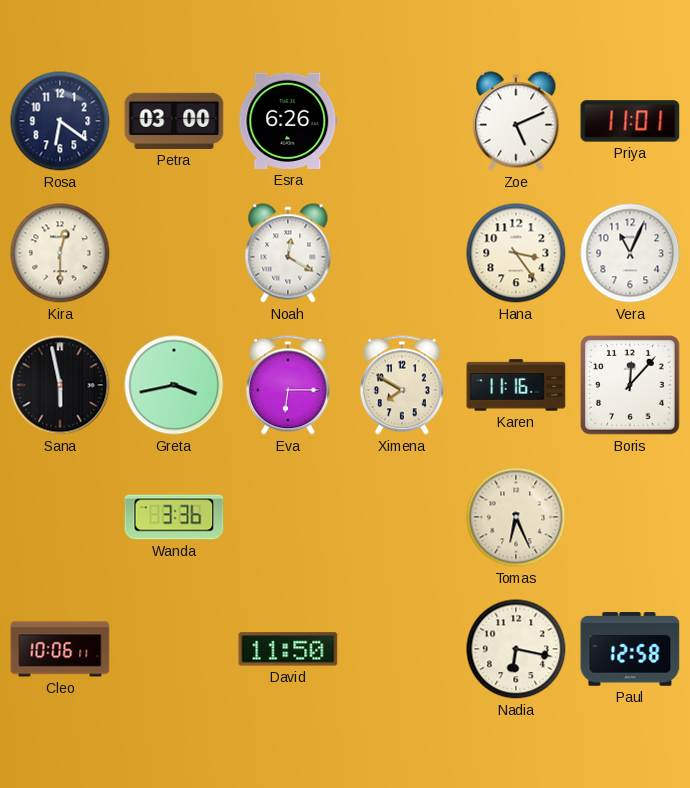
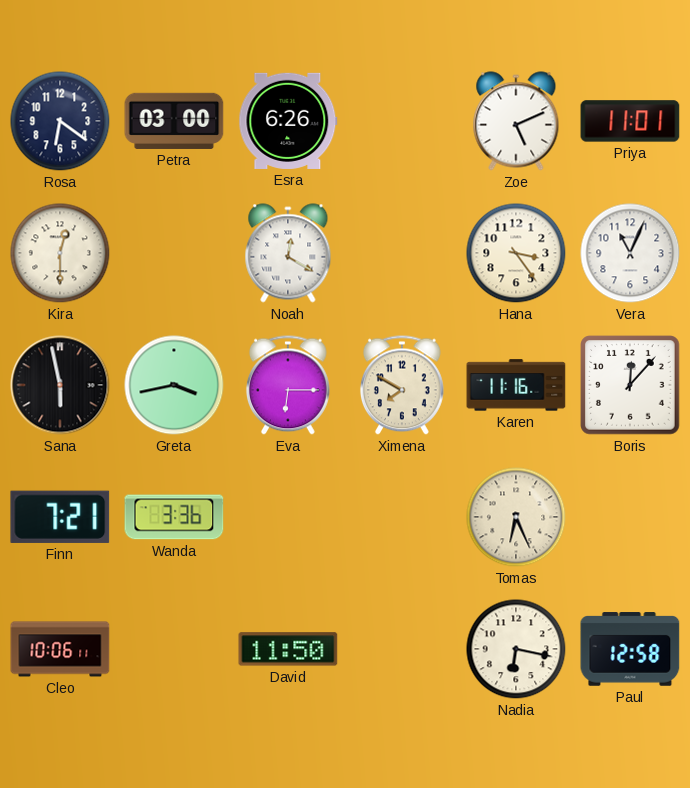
Finn: none -> 7:21
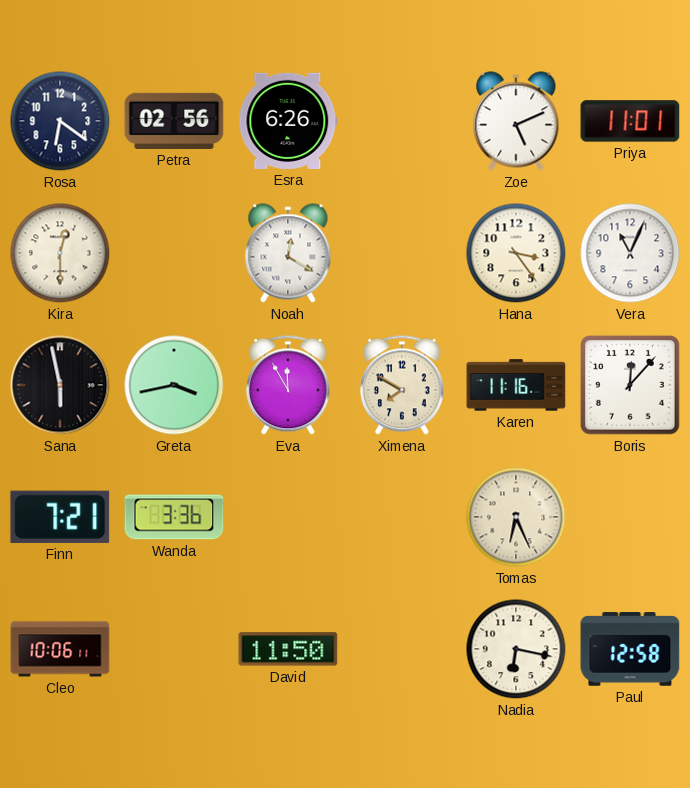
Petra: 03:00 -> 02:56
Eva: 6:15 -> 11:55
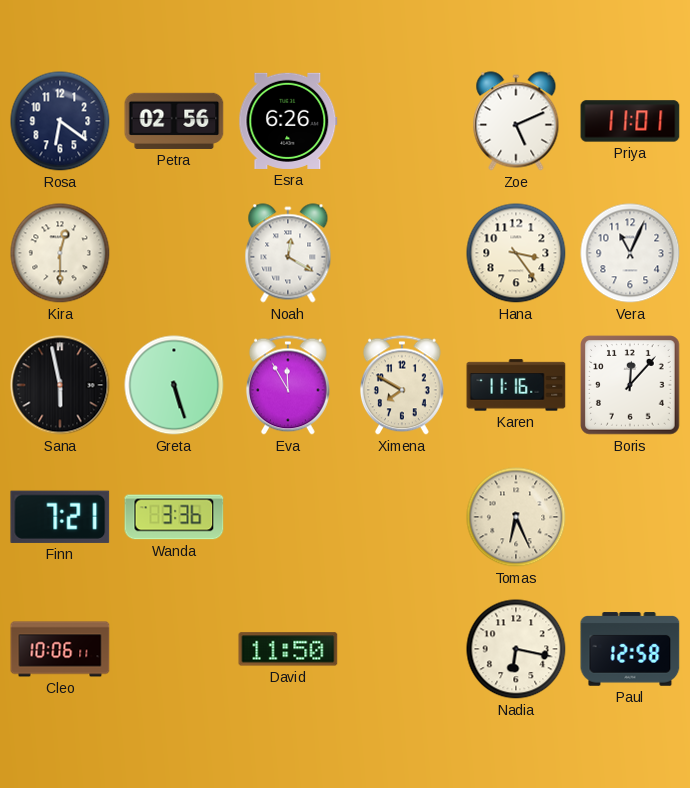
Greta: 3:43 -> 5:27
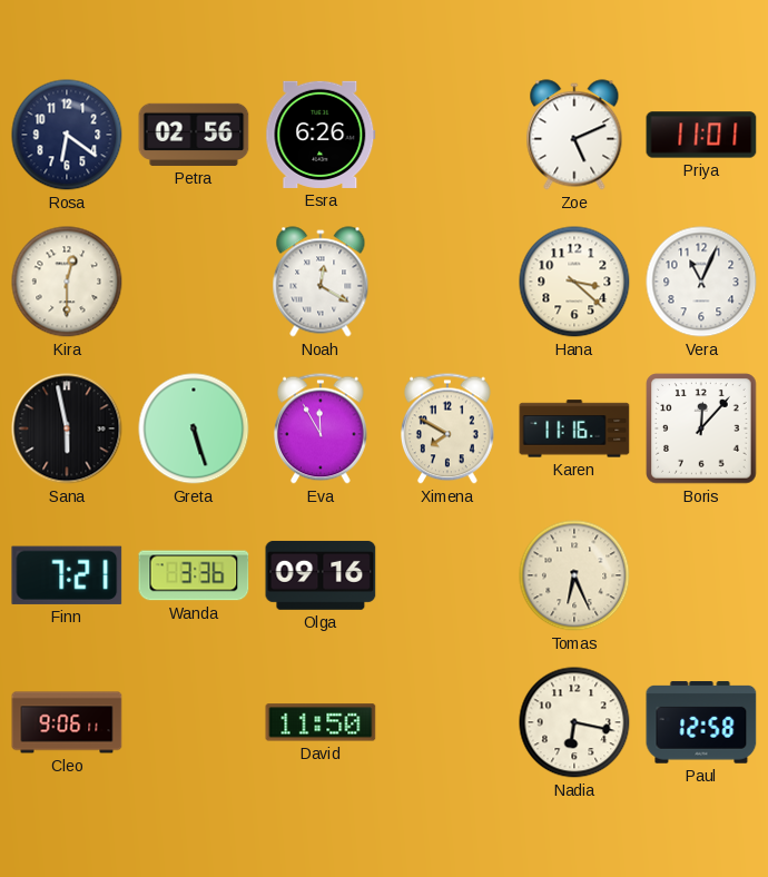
Hana: 3:24 -> 3:22
Olga: none -> 09:16
Cleo: 10:06 -> 9:06
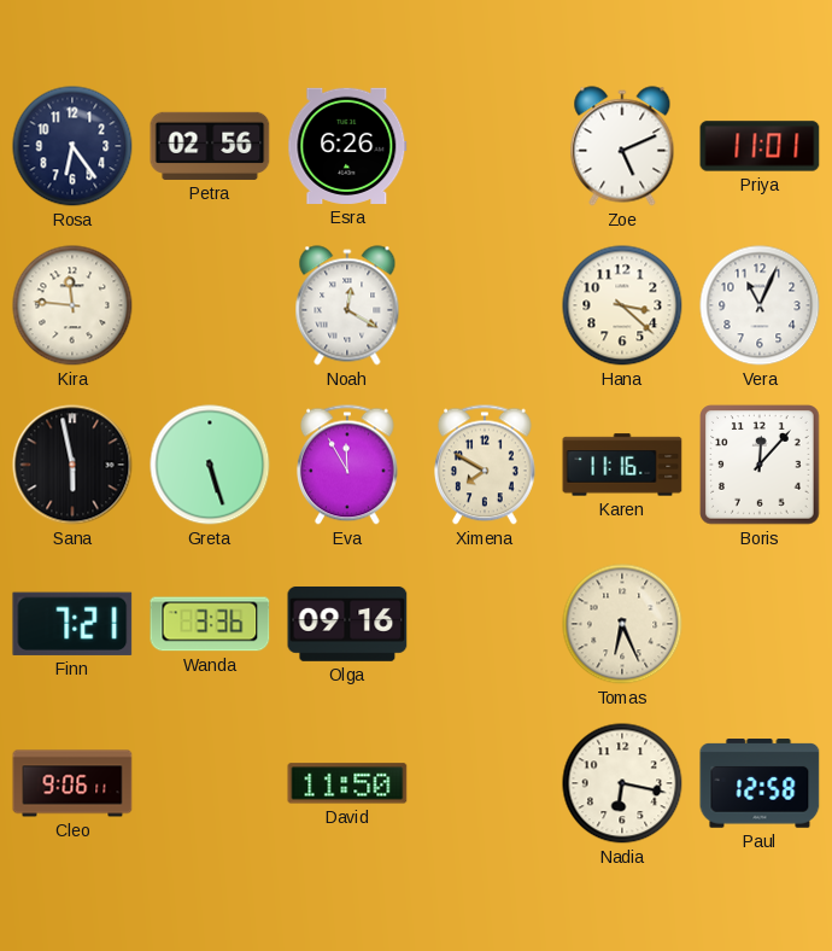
Rosa: 6:21 -> 6:24
Kira: 12:30 -> 11:46
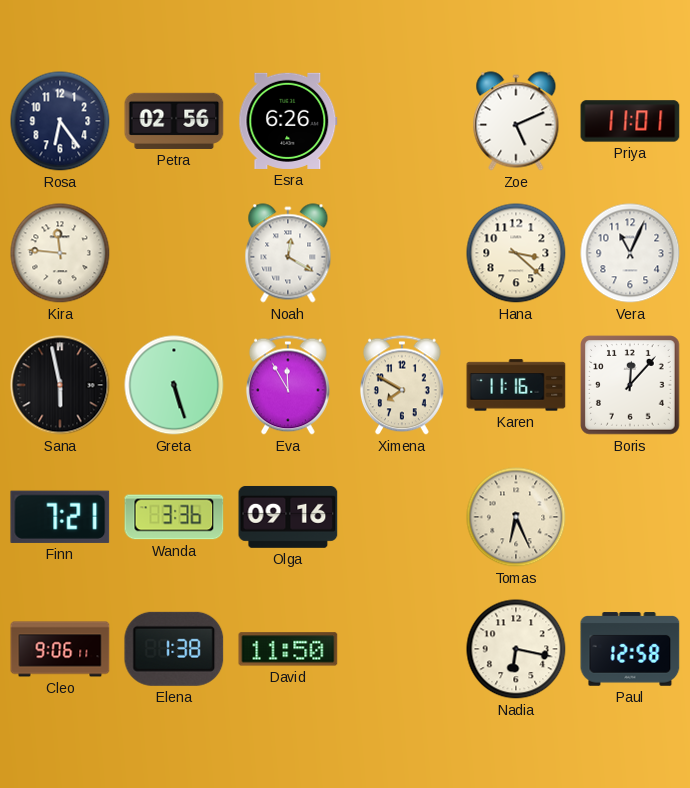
Elena: none -> 1:38
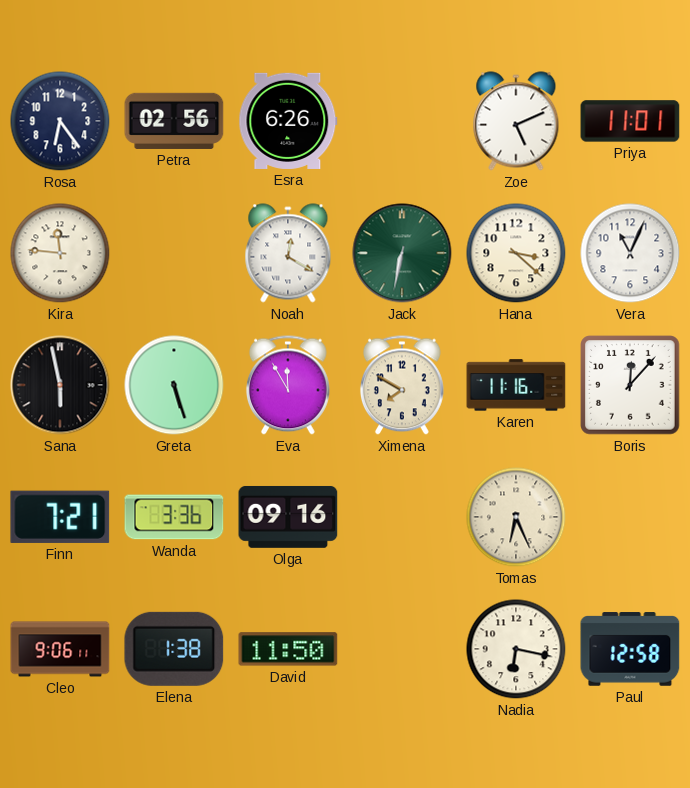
Jack: none -> 6:32
